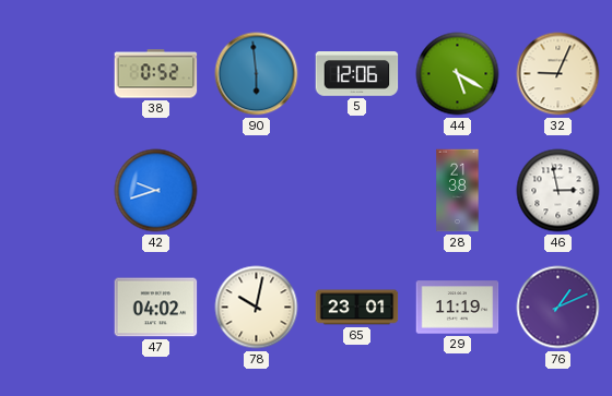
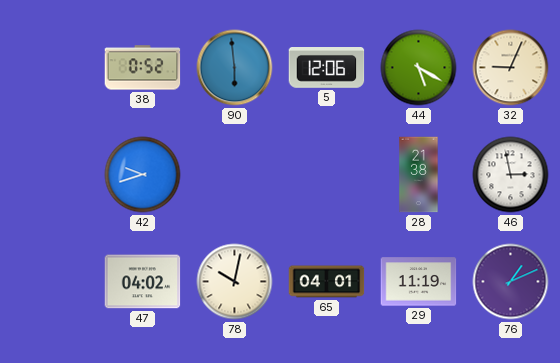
65: 23:01 -> 04:01
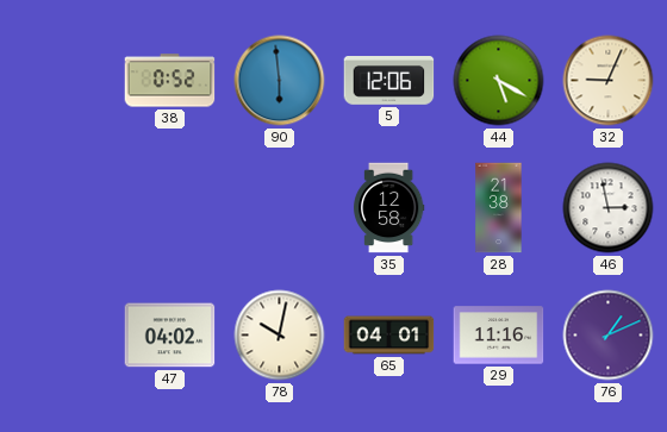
42: 9:42 -> none
35: none -> 12:58
29: 11:19 -> 11:16
